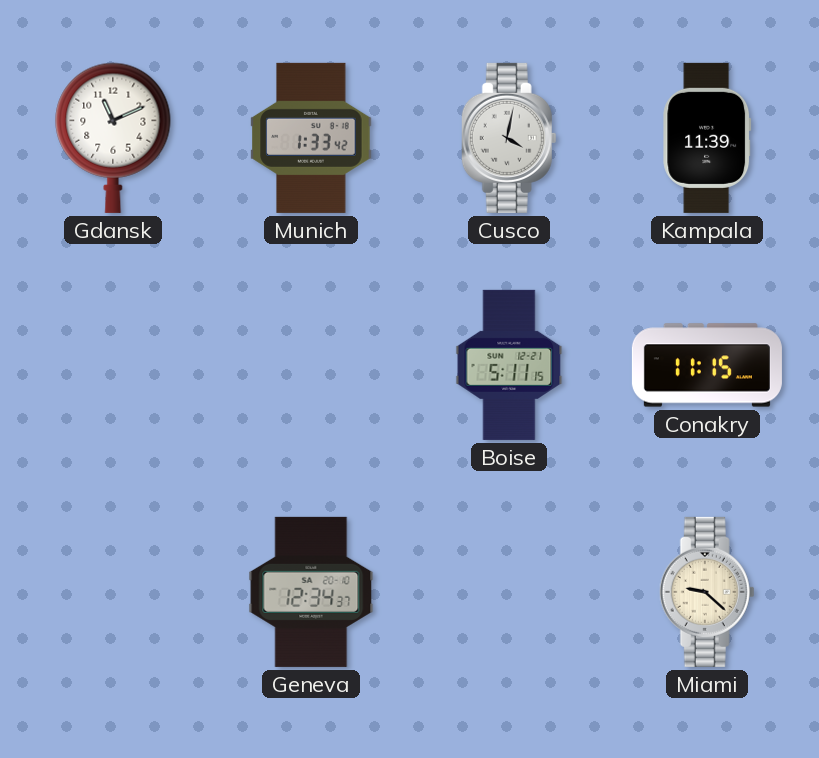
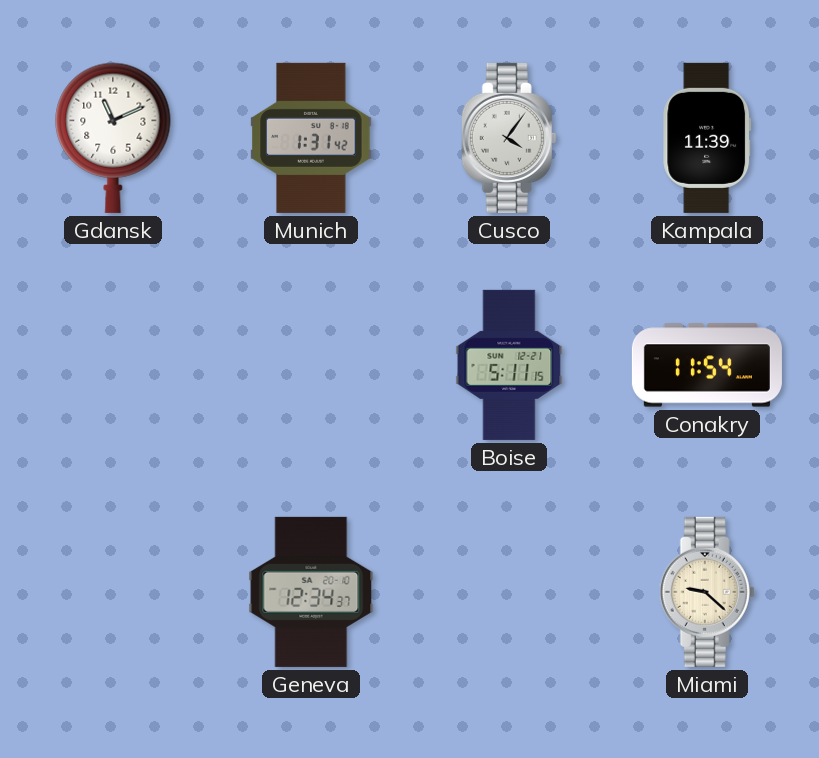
Munich: 1:33 -> 1:31
Cusco: 4:02 -> 4:06
Conakry: 11:15 -> 11:54
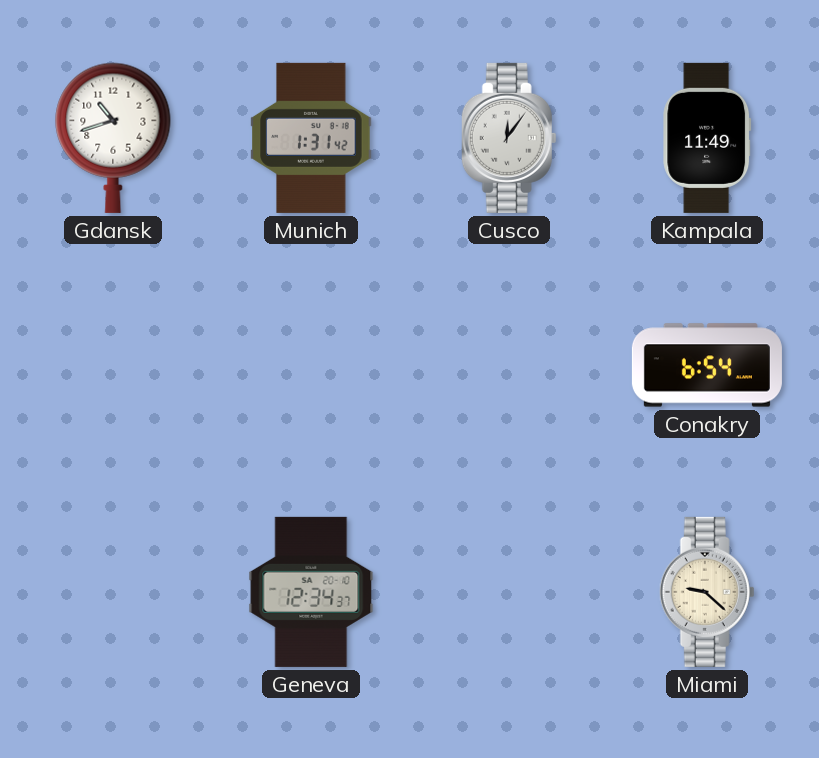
Gdansk: 11:11 -> 10:42
Cusco: 4:06 -> 12:06
Kampala: 11:39 -> 11:49
Boise: 5:11 -> none
Conakry: 11:54 -> 6:54
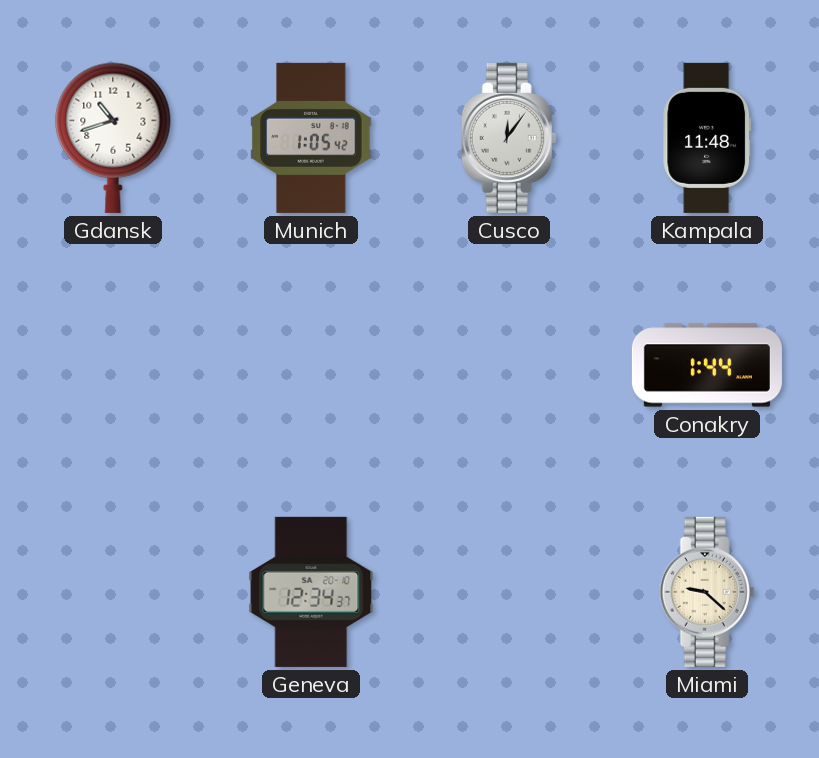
Munich: 1:31 -> 1:05
Kampala: 11:49 -> 11:48
Conakry: 6:54 -> 1:44
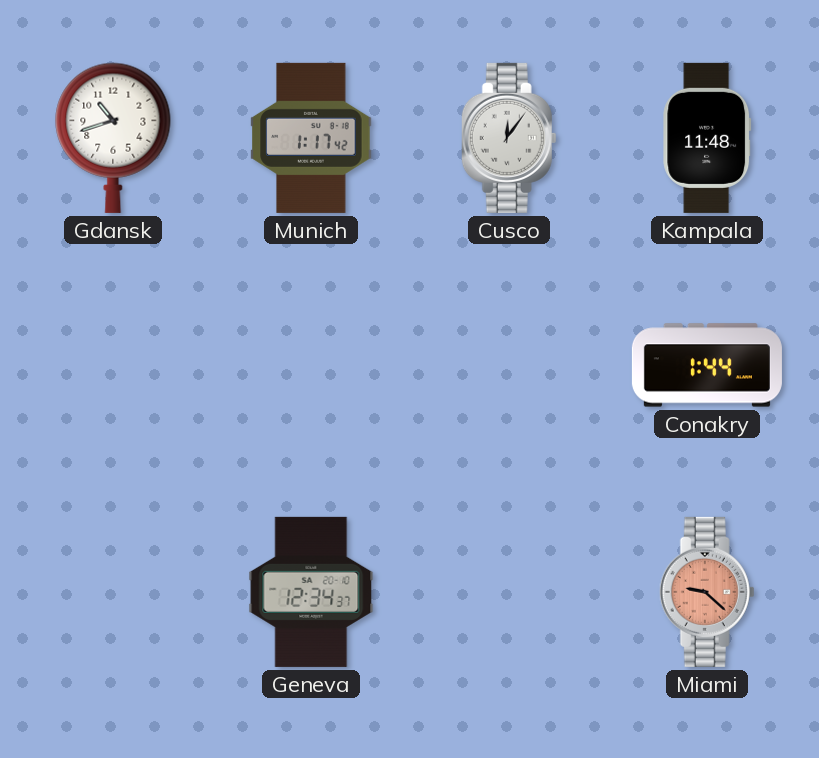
Munich: 1:05 -> 1:17
Miami dial: cream -> salmon
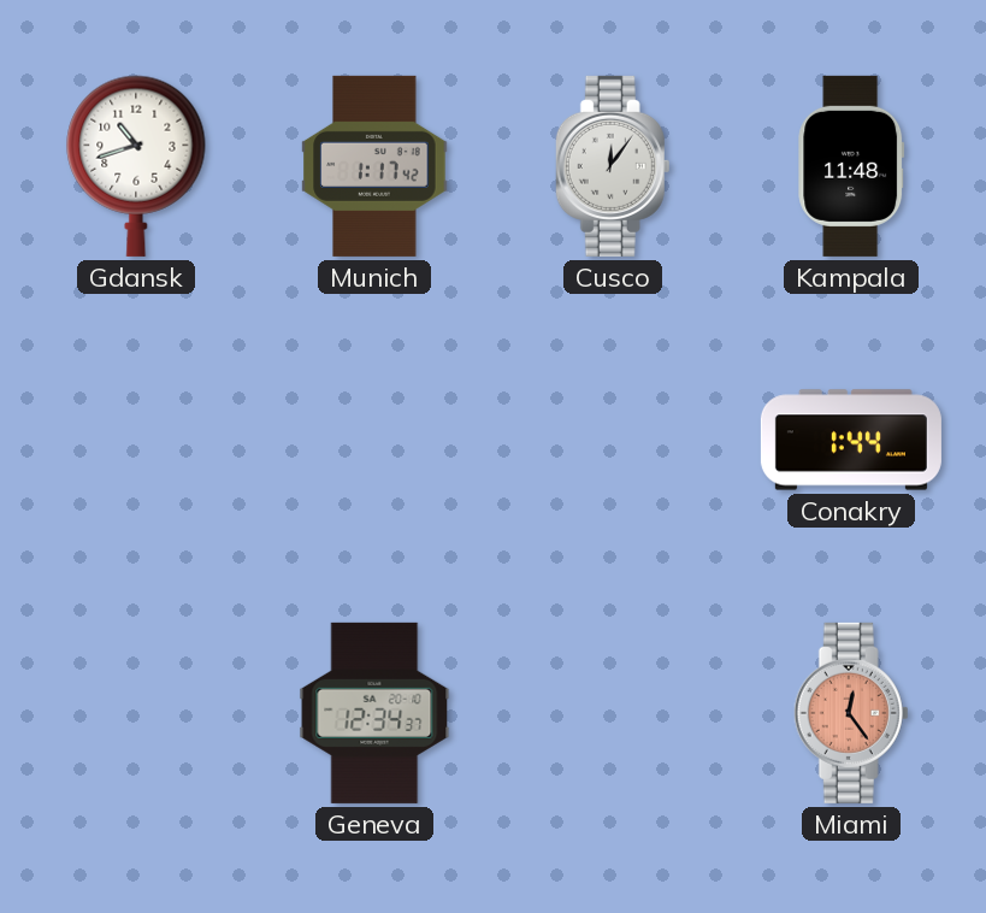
Miami: 9:22 -> 12:24
